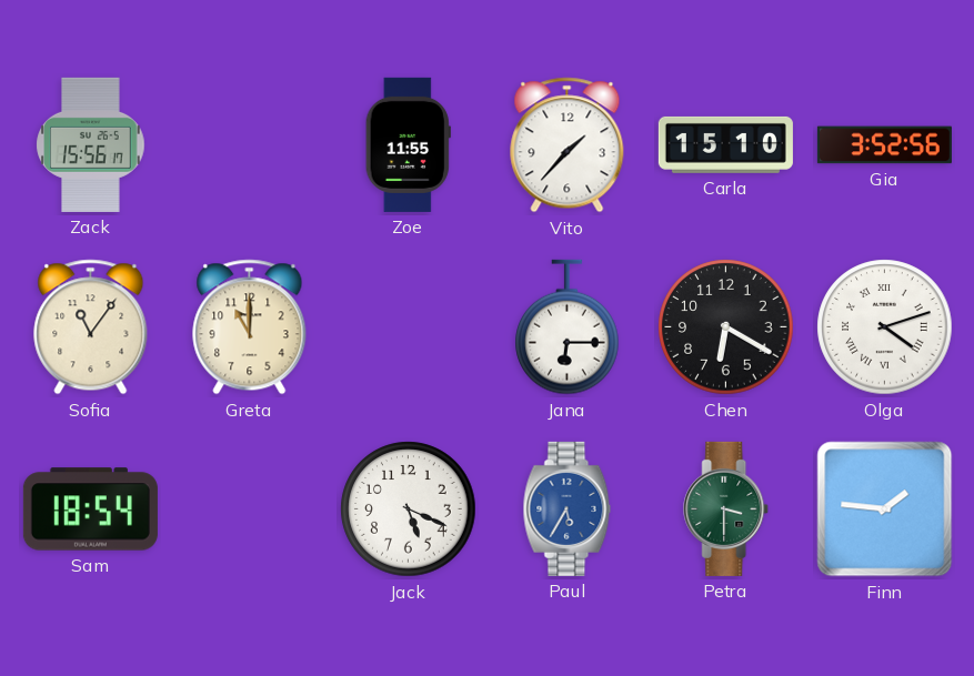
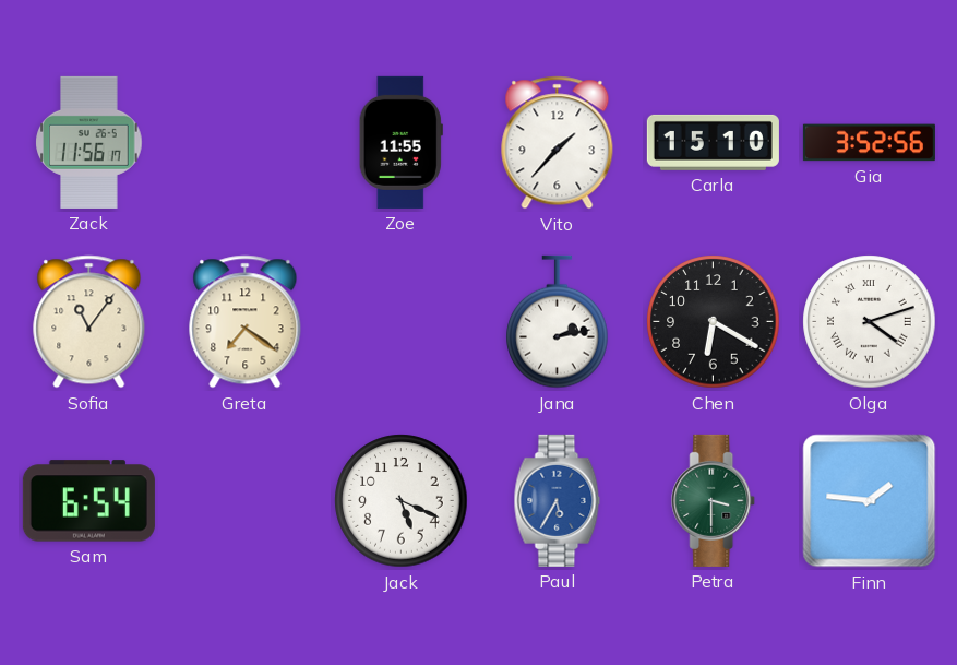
Zack: 15:56 -> 11:56
Greta: 11:00 -> 7:21
Jana: 6:15 -> 2:13
Sam: 18:54 -> 6:54
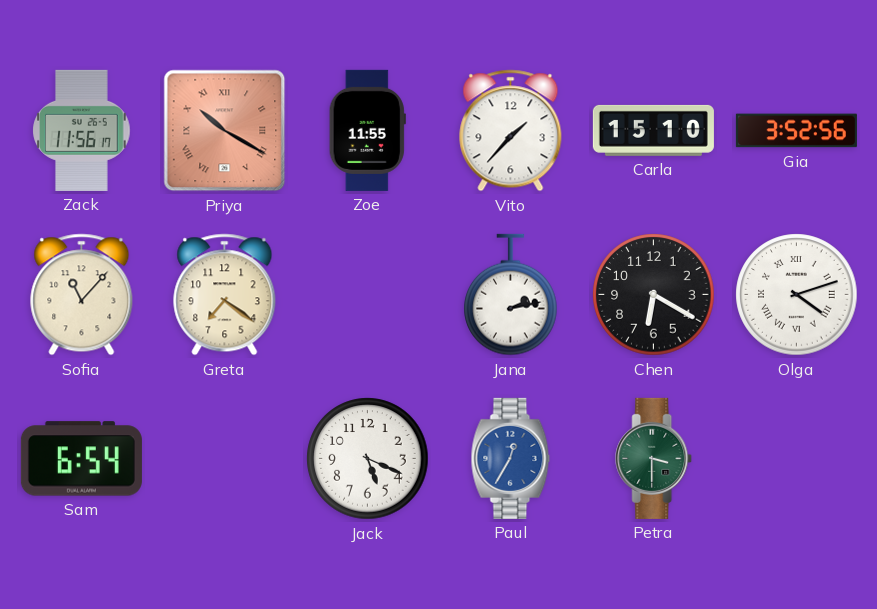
Priya: none -> 10:20
Sofia: 11:06 -> 11:07
Paul: 5:35 -> 12:35
Finn: 1:46 -> none
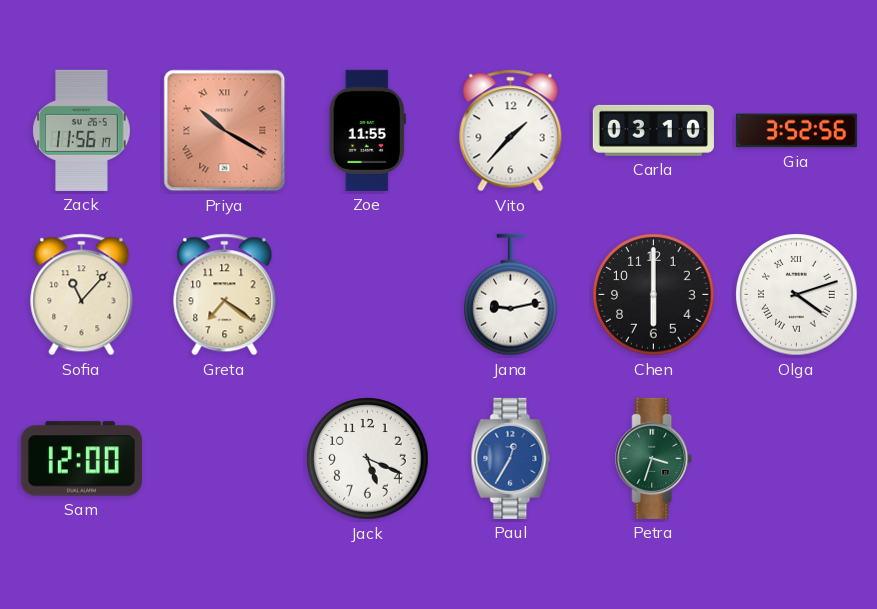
Carla: 15:10 -> 03:10
Jana: 2:13 -> 9:13
Chen: 6:20 -> 6:00
Sam: 6:54 -> 12:00
Petra: 3:30 -> 3:33
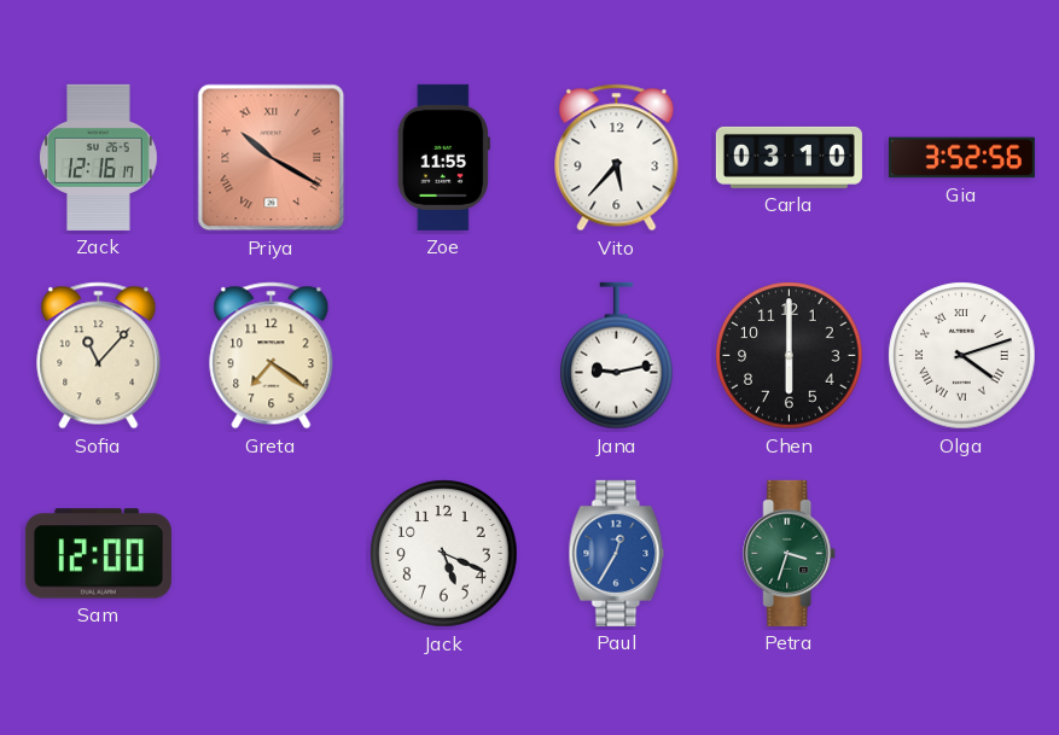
Zack: 11:56 -> 12:16
Vito: 1:37 -> 5:37
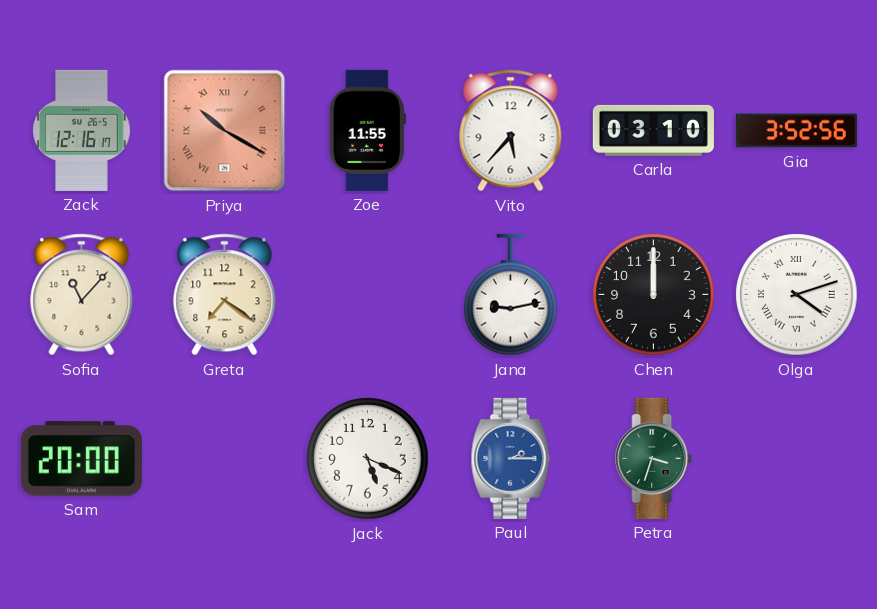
Chen: 6:00 -> 12:00
Sam: 12:00 -> 20:00
Paul: 12:35 -> 2:15
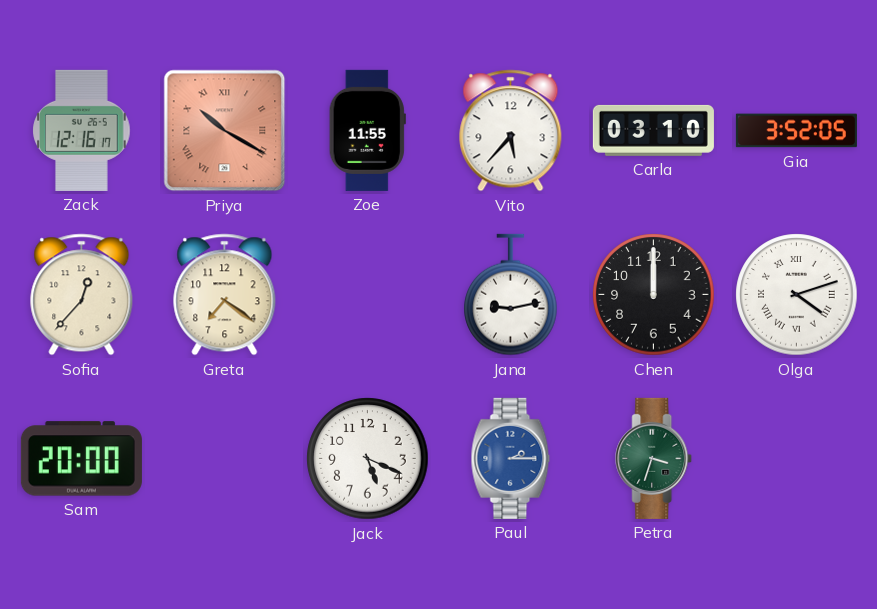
Gia: 3:52:56 -> 3:52:05
Sofia: 11:07 -> 12:37
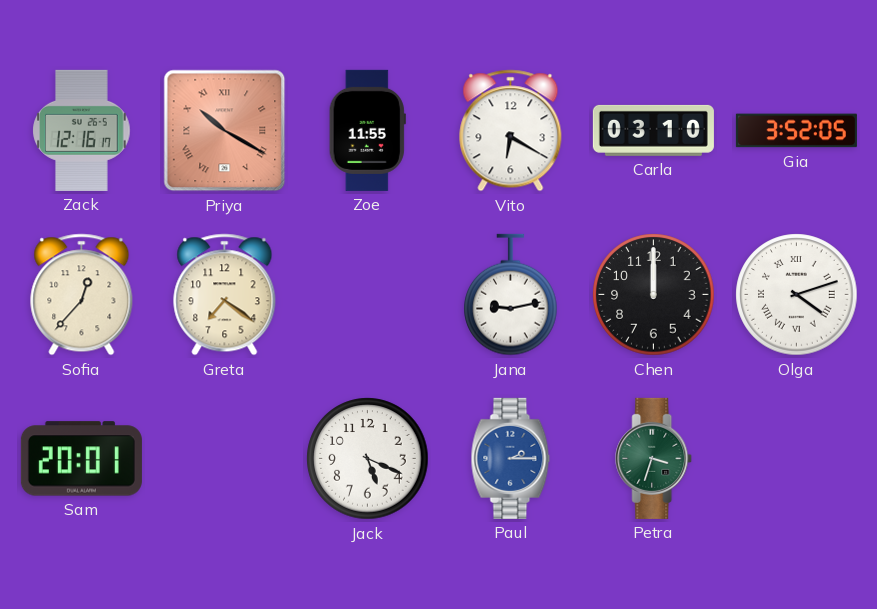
Vito: 5:37 -> 6:20
Sam: 20:00 -> 20:01
